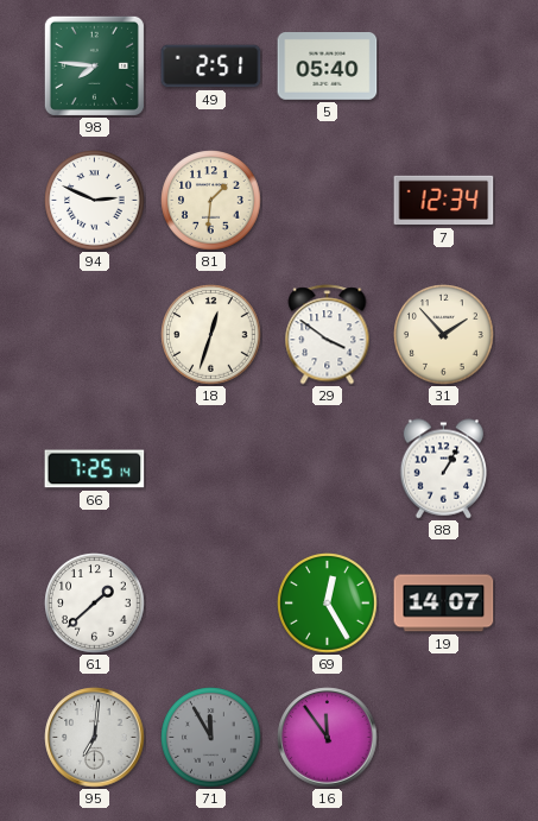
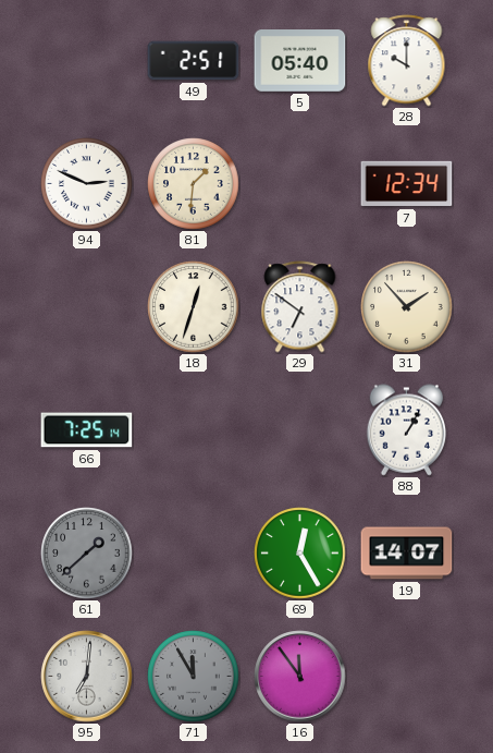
98: 7:46 -> none
28: none -> 10:00
29: 3:51 -> 6:51
61 dial: white -> grey
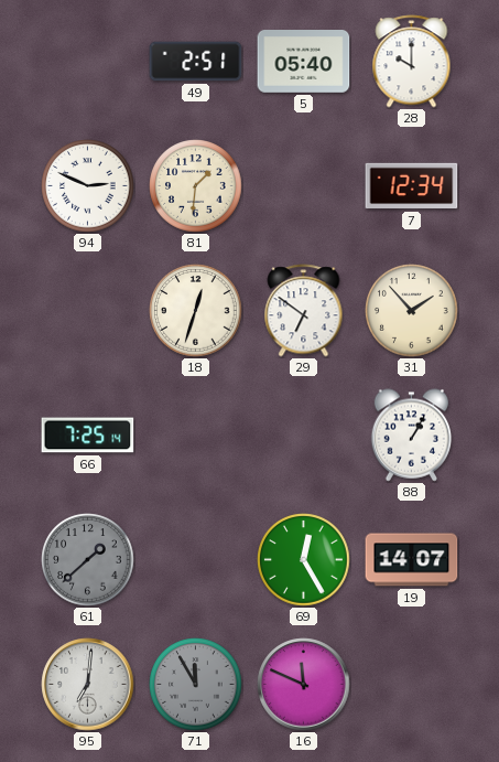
16: 11:54 -> 11:49
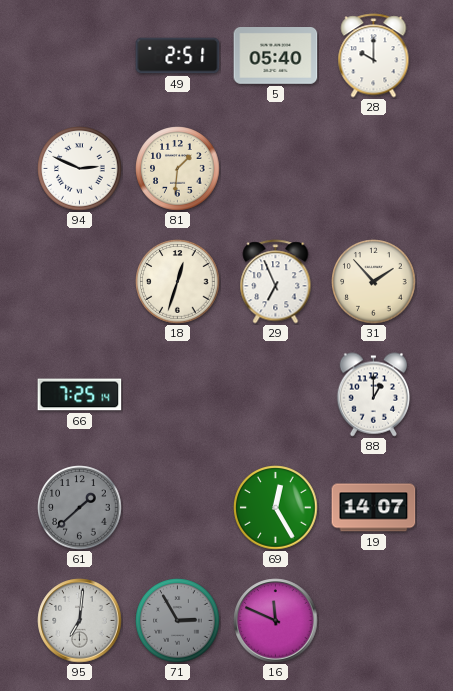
7: 12:34 -> none
29: 6:51 -> 6:56
88: 1:05 -> 1:00
71: 11:55 -> 2:55
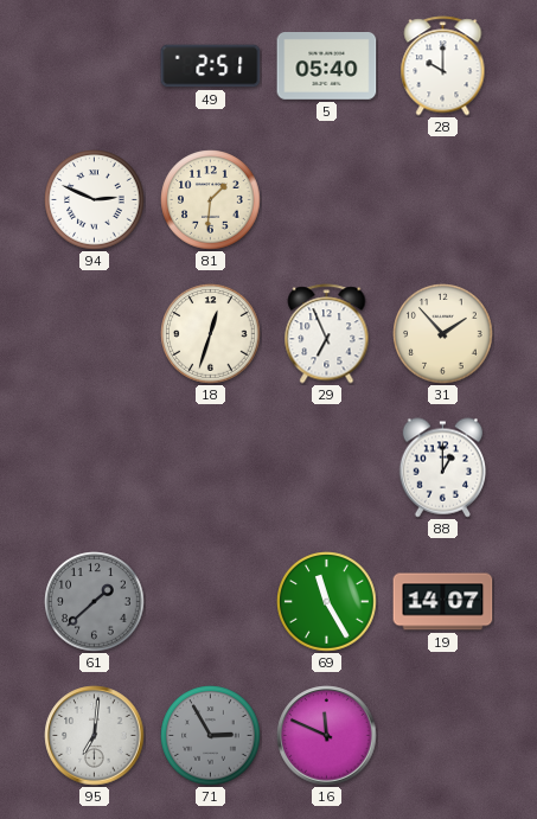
66: 7:25 -> none
69: 12:25 -> 11:25
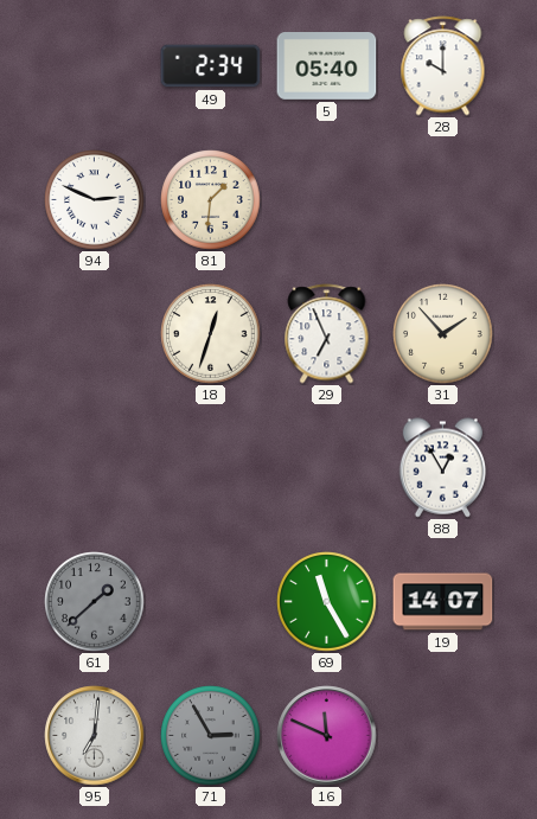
49: 2:51 -> 2:34
88: 1:00 -> 12:55
